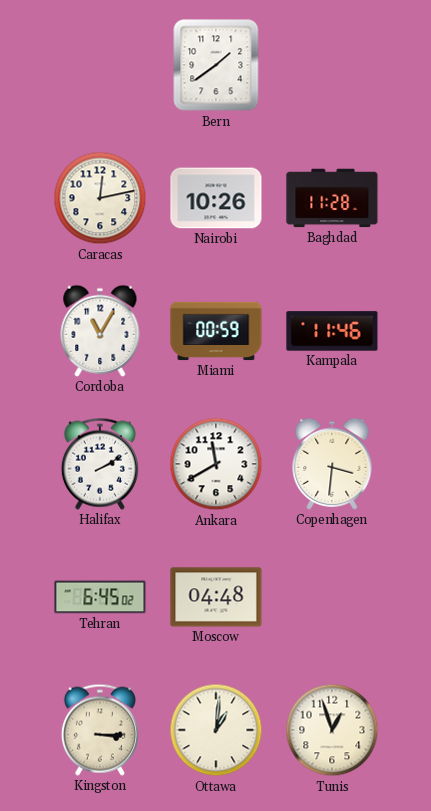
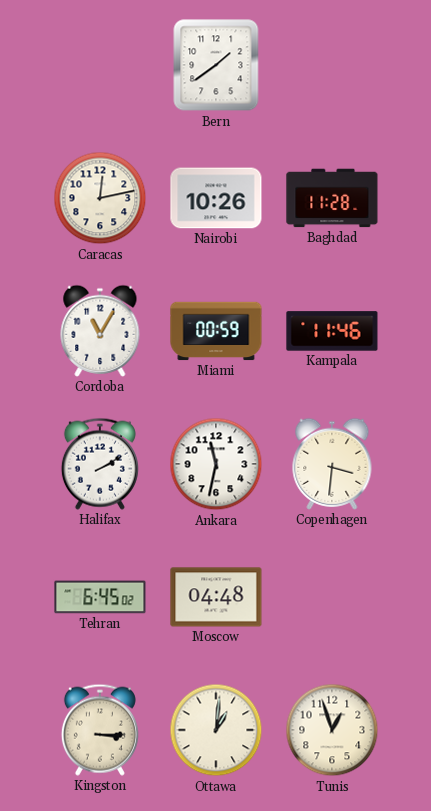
Ankara: 11:40 -> 11:32
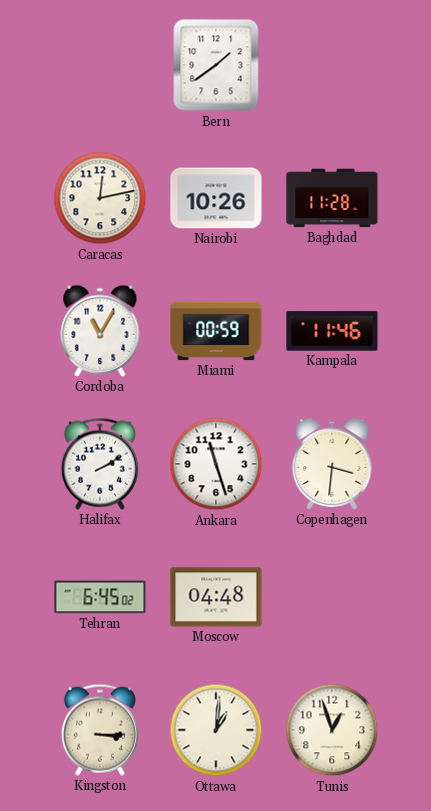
Ankara: 11:32 -> 11:27
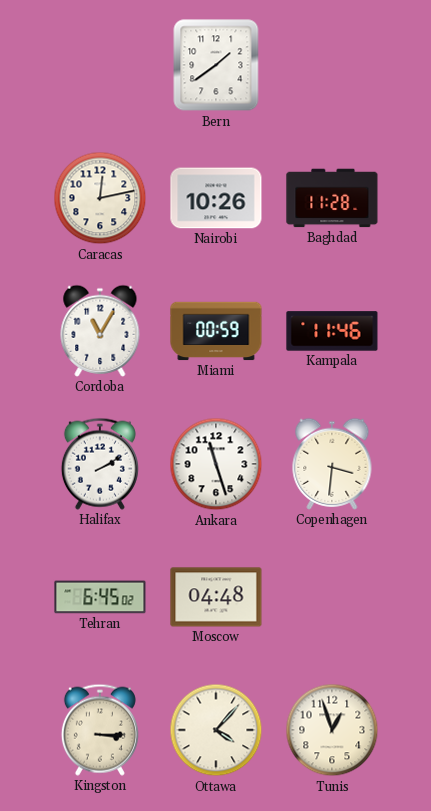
Ottawa: 1:01 -> 4:07
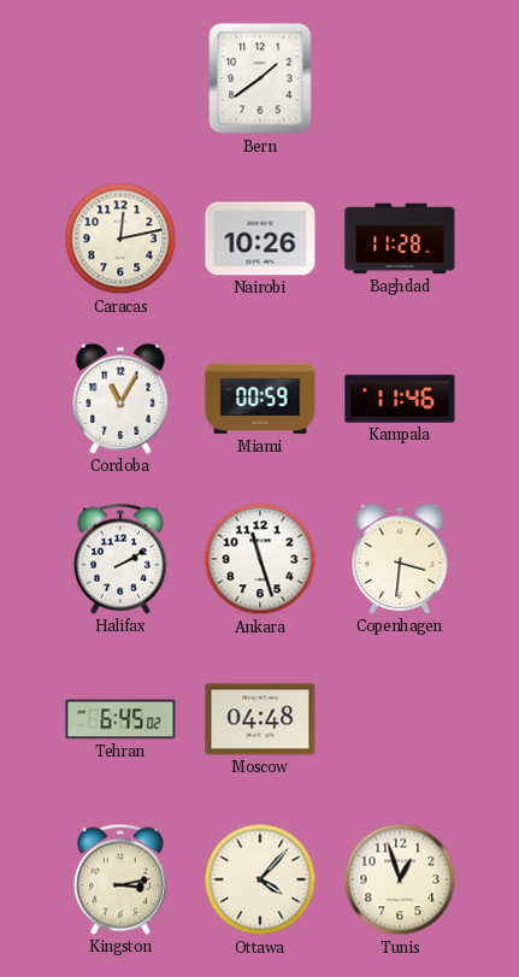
Kingston: 3:15 -> 3:13
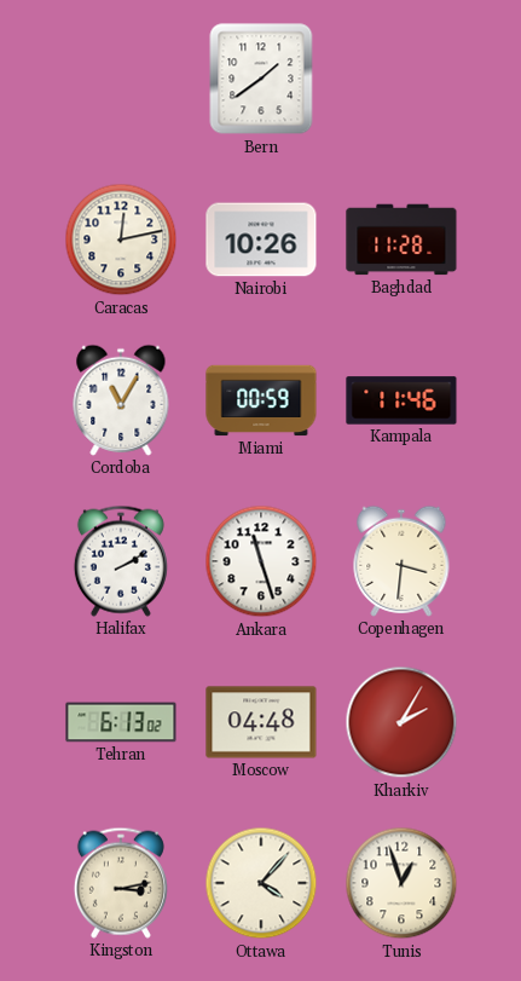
Tehran: 6:45 -> 6:13
Kharkiv: none -> 2:05
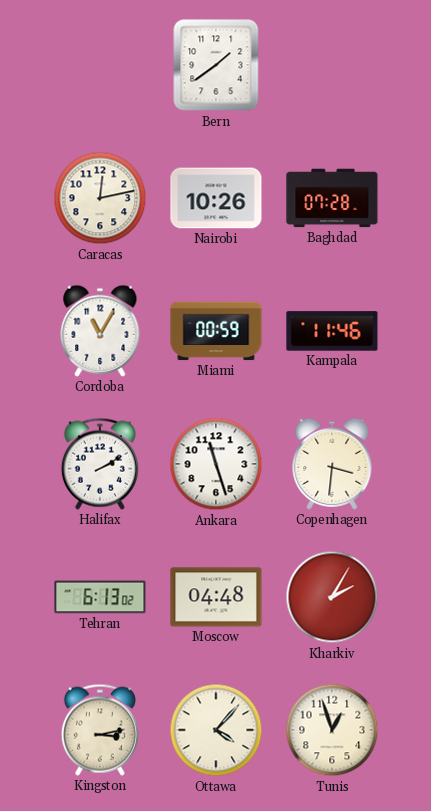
Baghdad: 11:28 -> 07:28
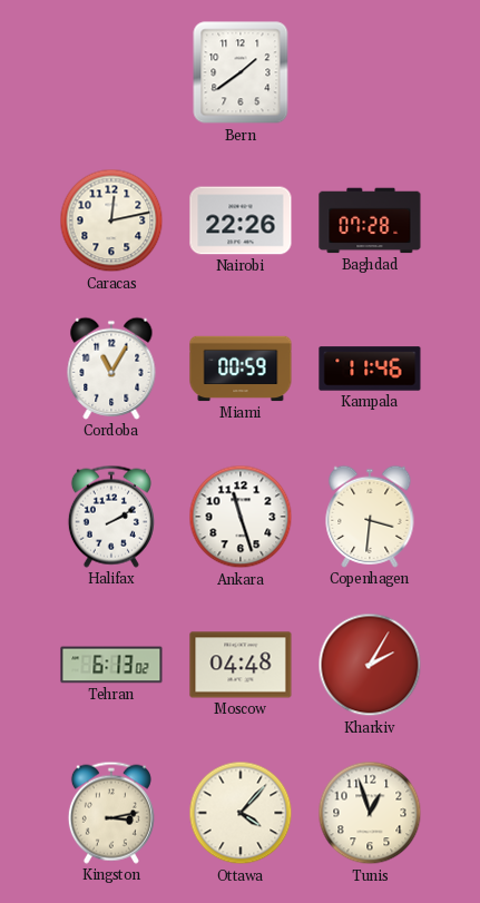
Nairobi: 10:26 -> 22:26
